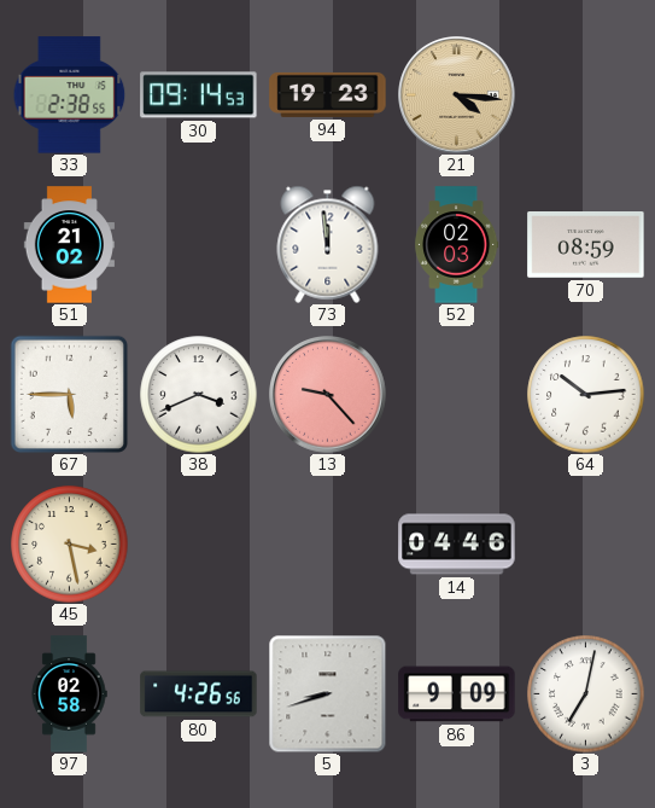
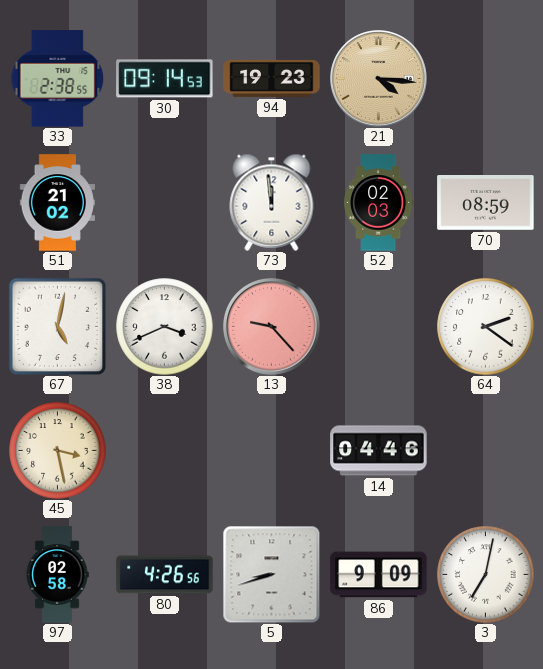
67: 5:45 -> 5:02
64: 10:14 -> 2:21
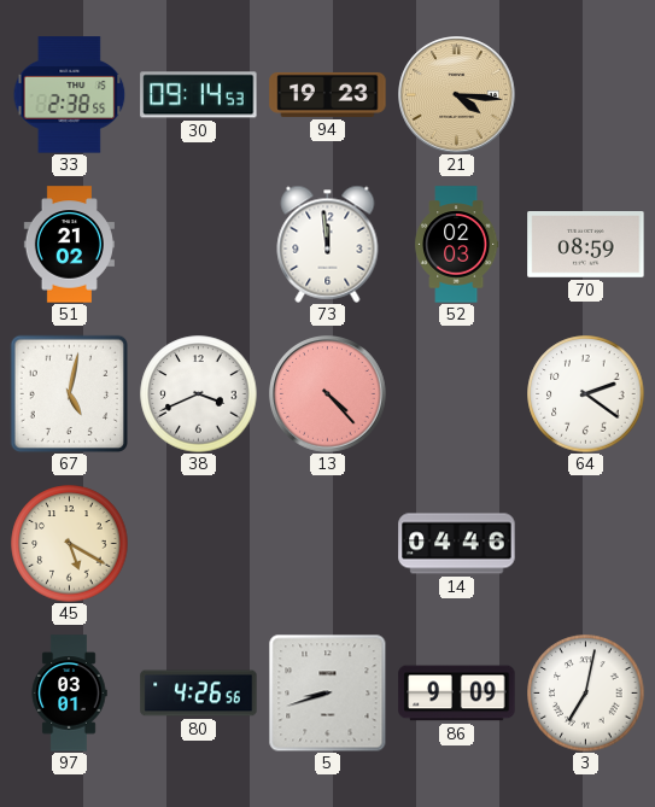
13: 9:23 -> 4:23
45: 3:28 -> 5:20
97: 02:58 -> 03:01
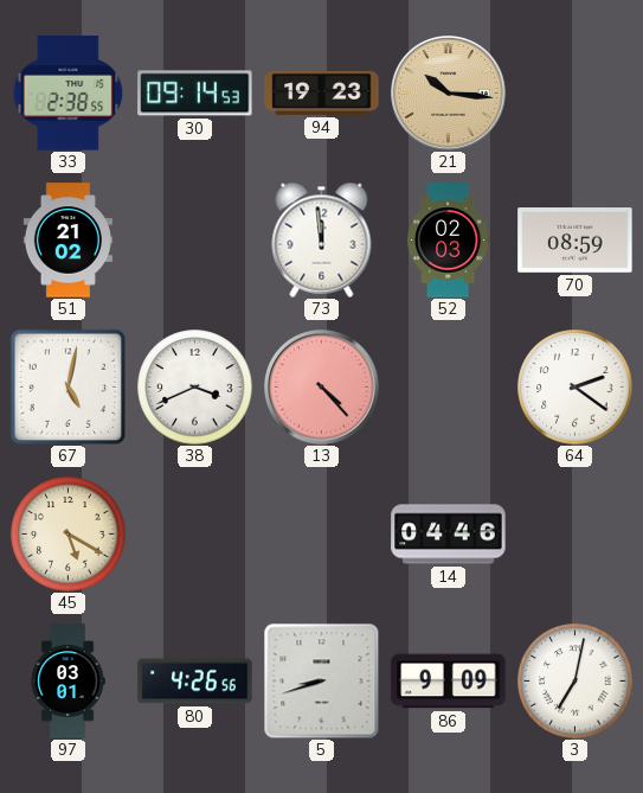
21: 4:16 -> 10:16
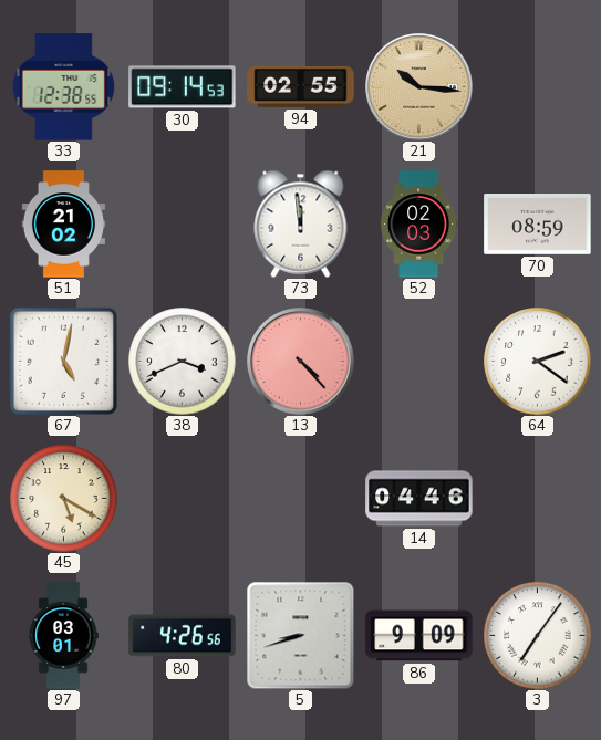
33: 2:38 -> 12:38
94: 19:23 -> 02:55
3: 7:02 -> 7:06
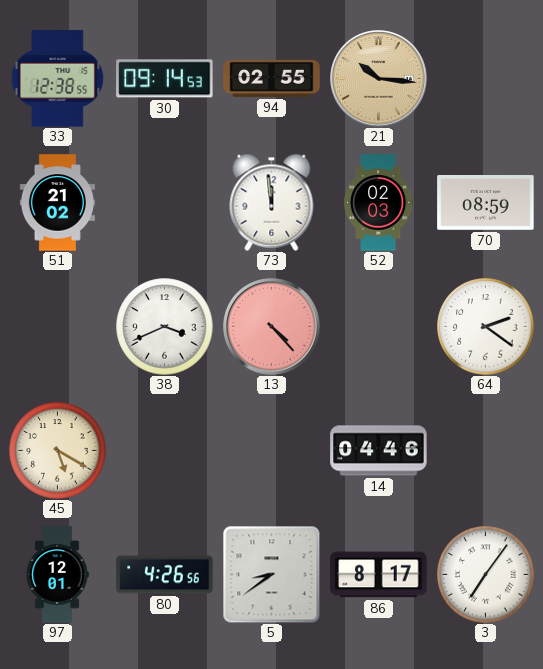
67: 5:02 -> none
97: 03:01 -> 12:01
5: 8:42 -> 8:39
86: 9:09 -> 8:17
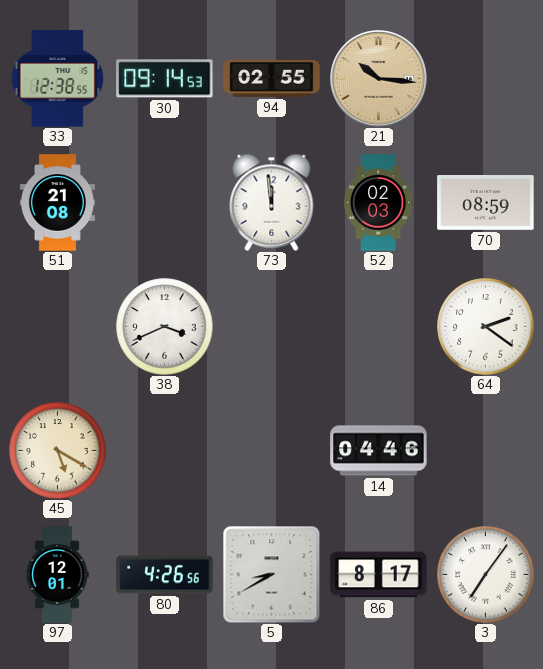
51: 21:02 -> 21:08
13: 4:23 -> none
5: 8:39 -> 8:40
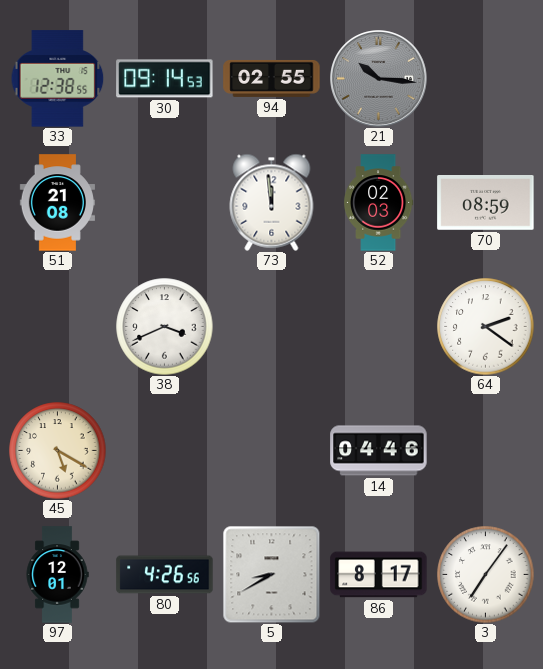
21 dial: champagne -> grey
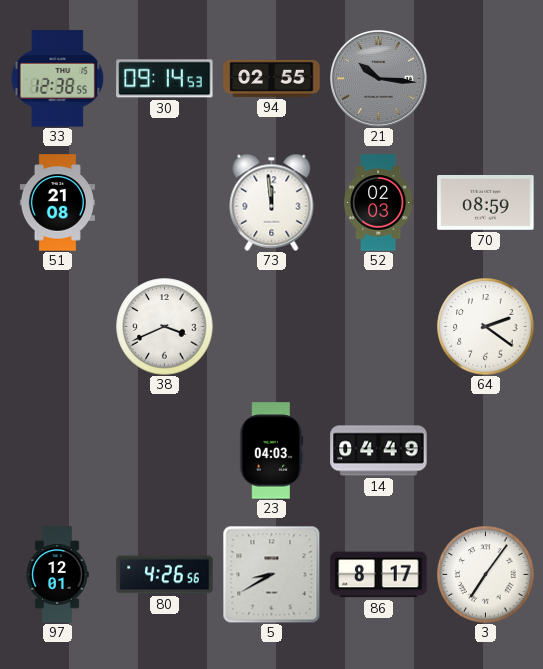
45: 5:20 -> none
23: none -> 04:03
14: 04:46 -> 04:49
